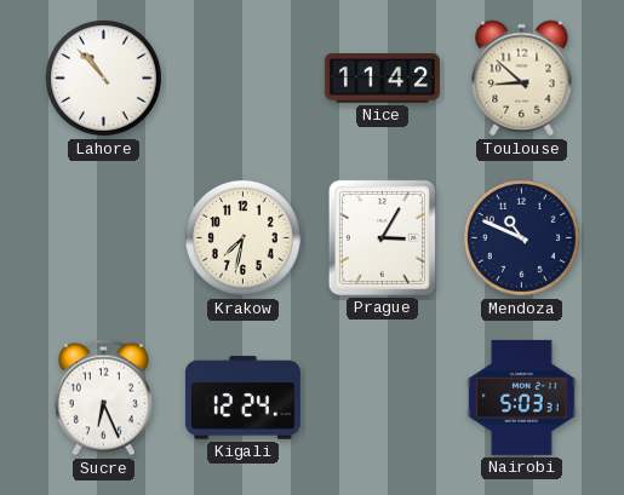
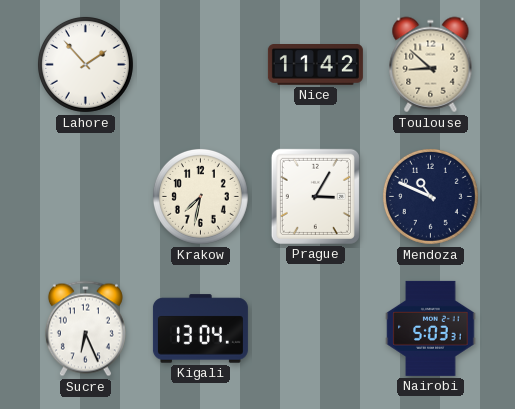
Lahore: 10:53 -> 1:53
Kigali: 12:24 -> 13:04
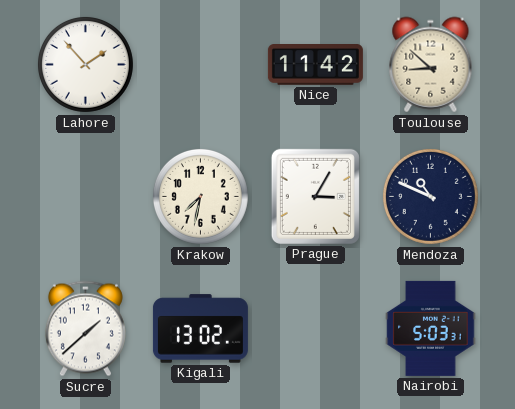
Sucre: 6:26 -> 1:38
Kigali: 13:04 -> 13:02
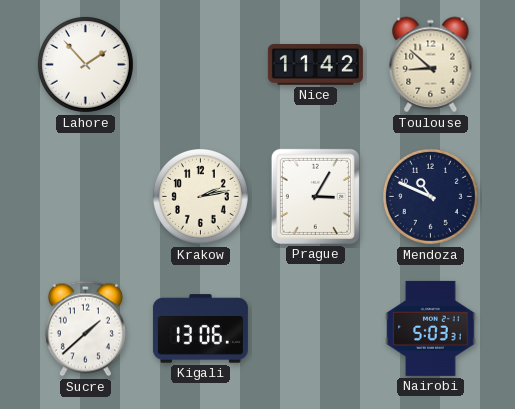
Krakow: 7:32 -> 2:13
Kigali: 13:02 -> 13:06
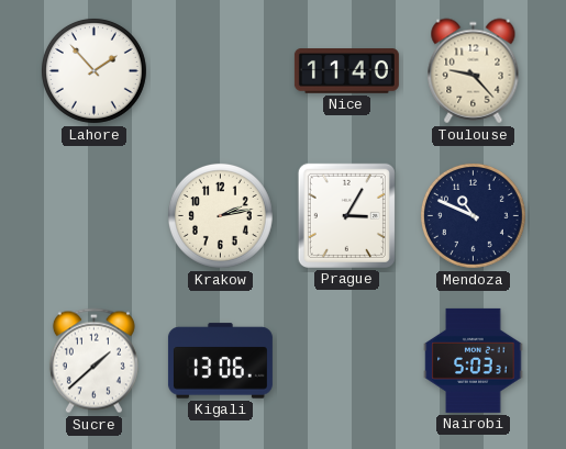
Nice: 11:42 -> 11:40
Toulouse: 8:52 -> 9:23
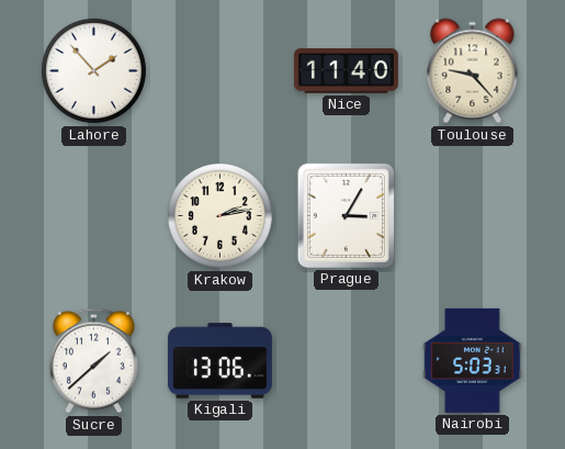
Mendoza: 10:49 -> none
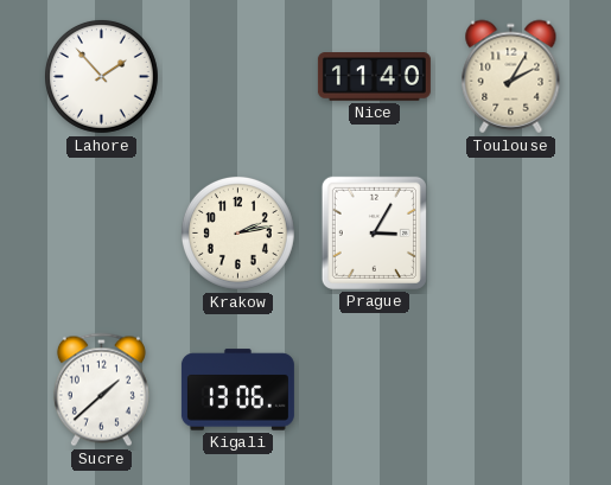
Toulouse: 9:23 -> 2:05
Nairobi: 5:03 -> none
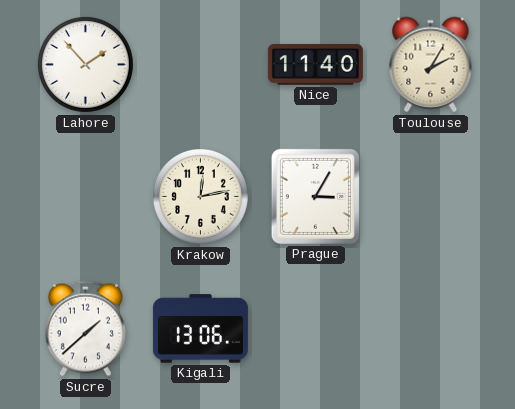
Krakow: 2:13 -> 12:13
